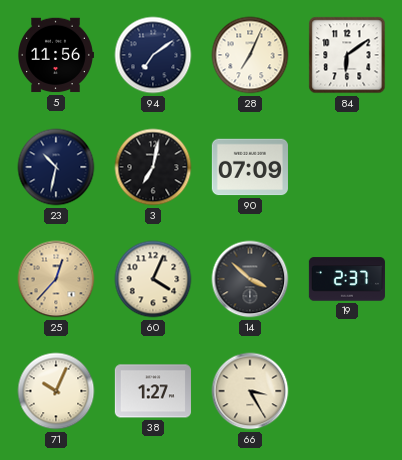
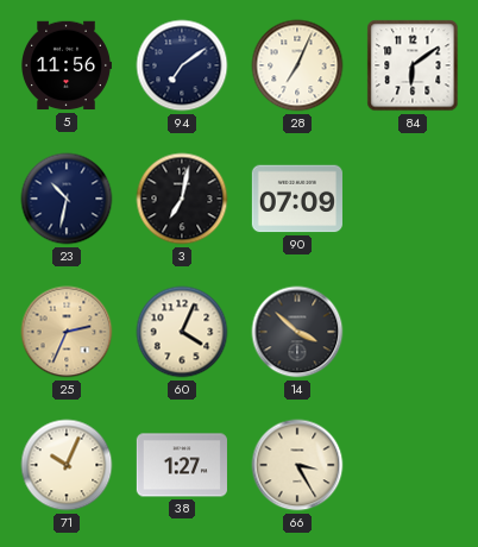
25: 12:37 -> 2:34
19: 2:37 -> none
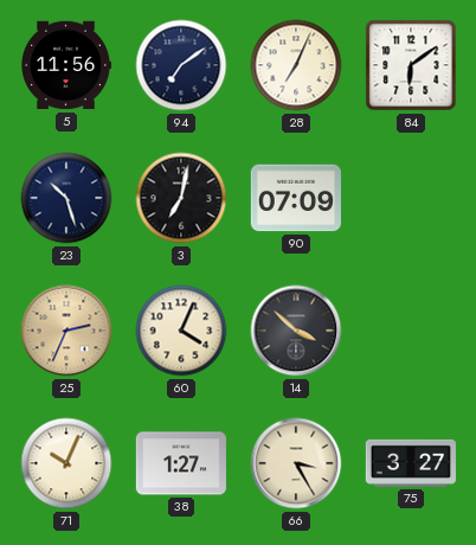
23: 10:32 -> 10:27
75: none -> 3:27
